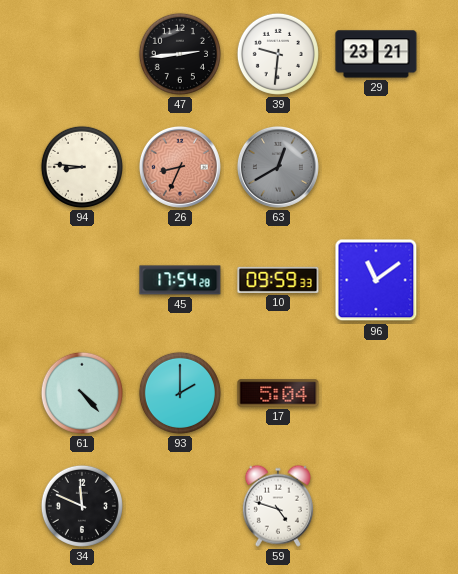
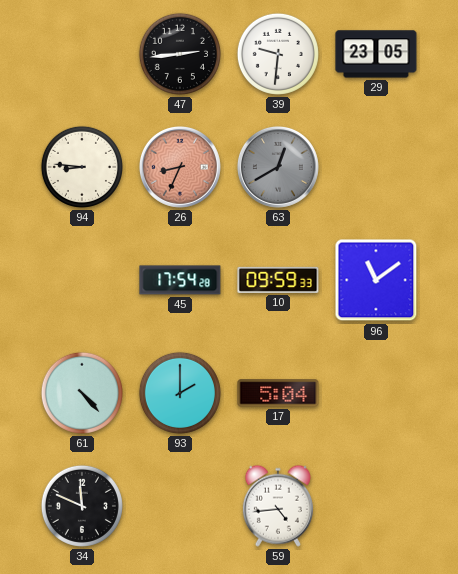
29: 23:21 -> 23:05
59: 4:48 -> 4:44
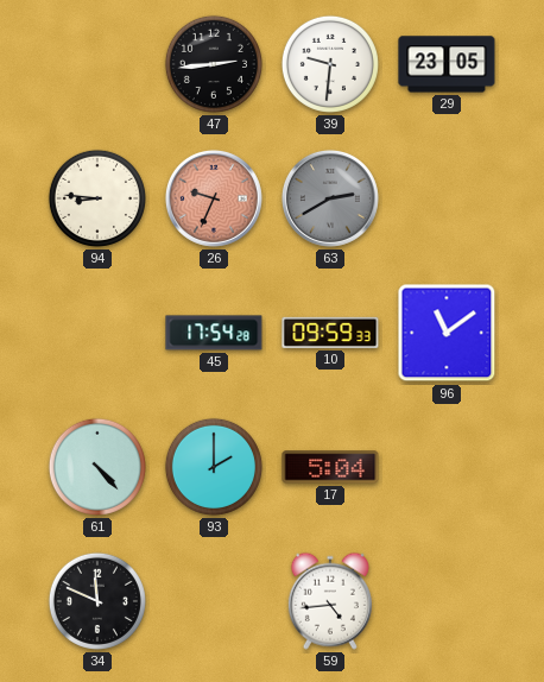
26: 8:34 -> 9:34
63: 12:40 -> 2:40
